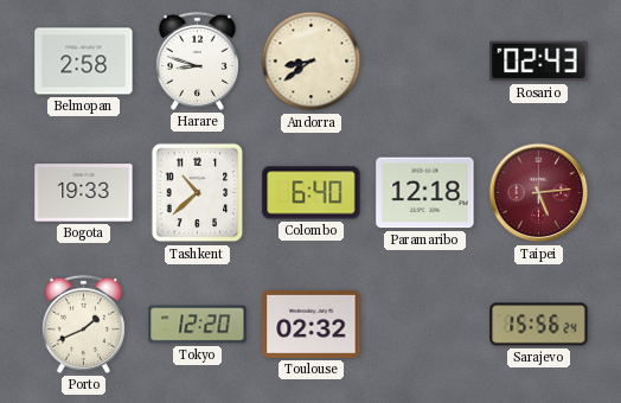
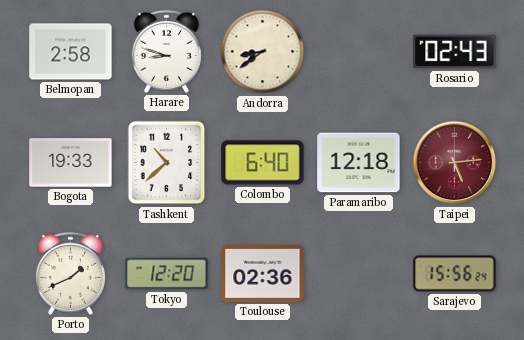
Toulouse: 02:32 -> 02:36
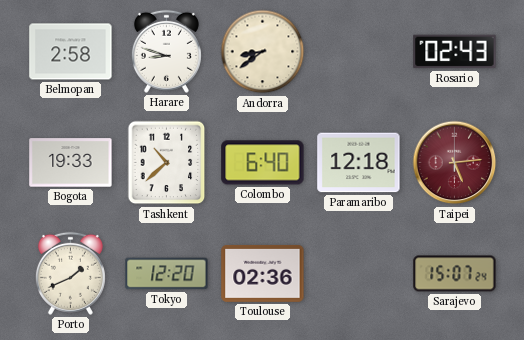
Sarajevo: 15:56 -> 15:07
